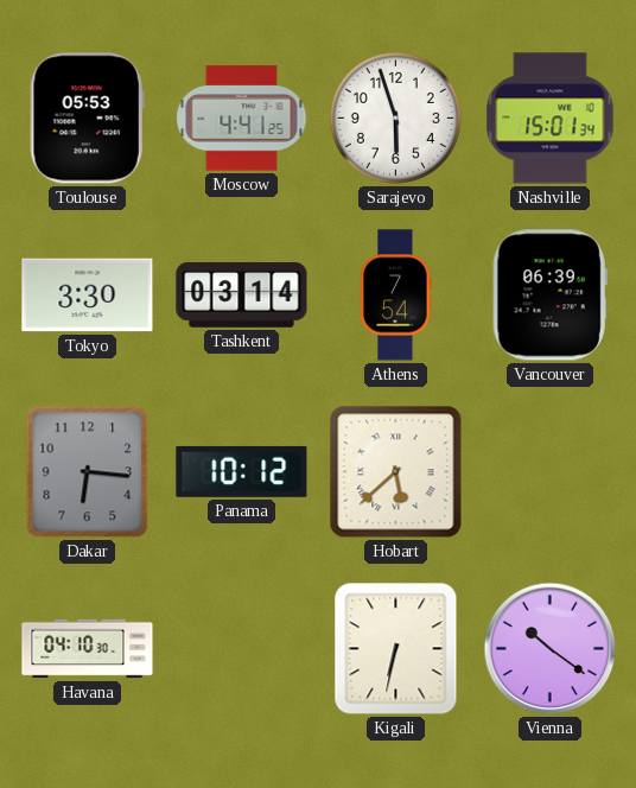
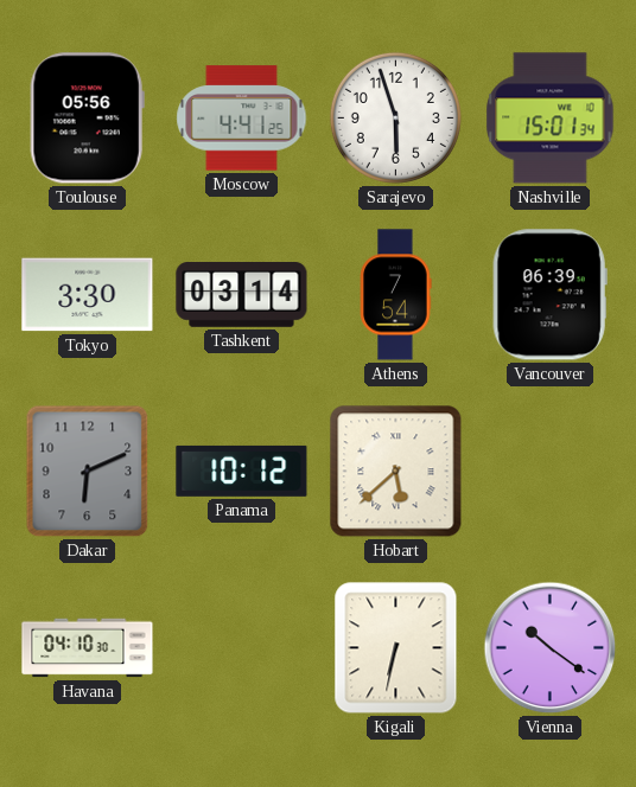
Toulouse: 05:53 -> 05:56
Dakar: 6:16 -> 6:11
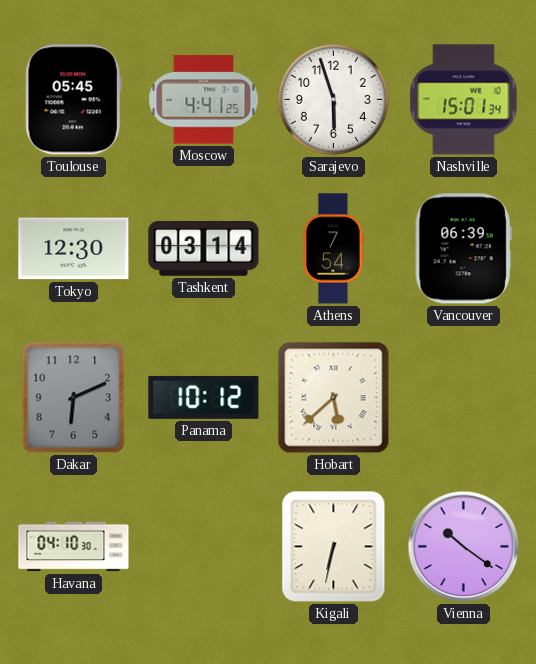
Toulouse: 05:56 -> 05:45
Tokyo: 3:30 -> 12:30
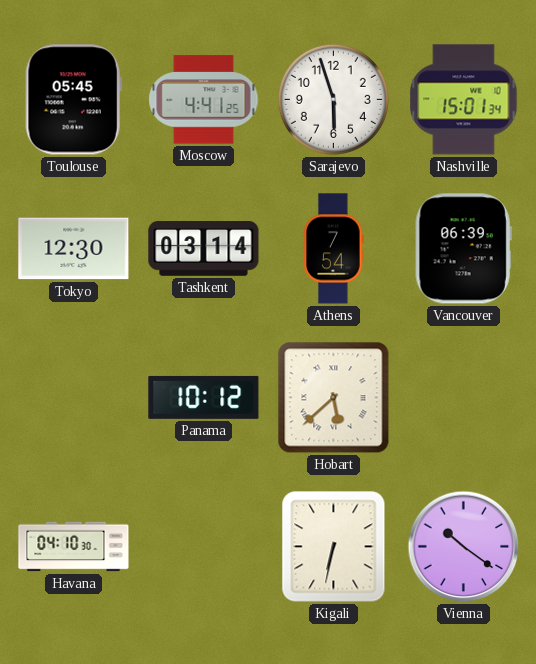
Dakar: 6:11 -> none
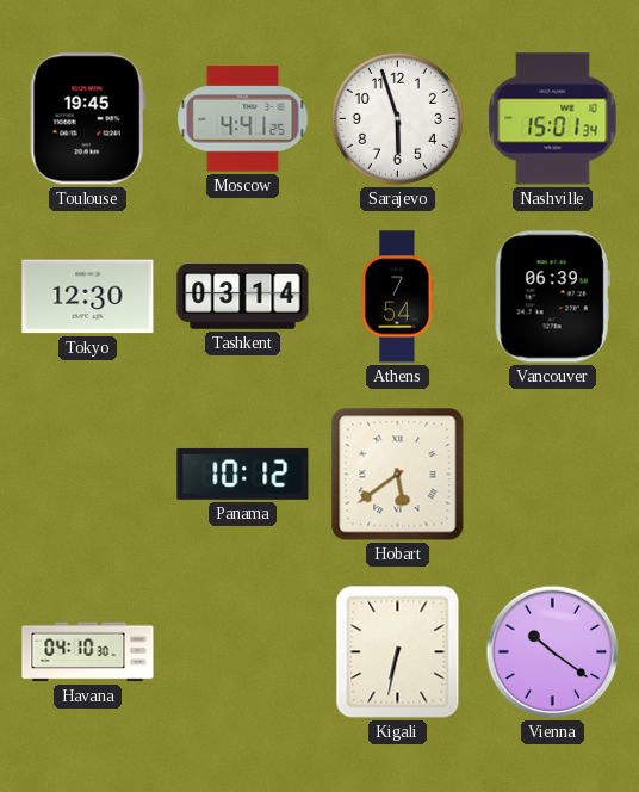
Toulouse: 05:45 -> 19:45
Hobart: 5:38 -> 5:39
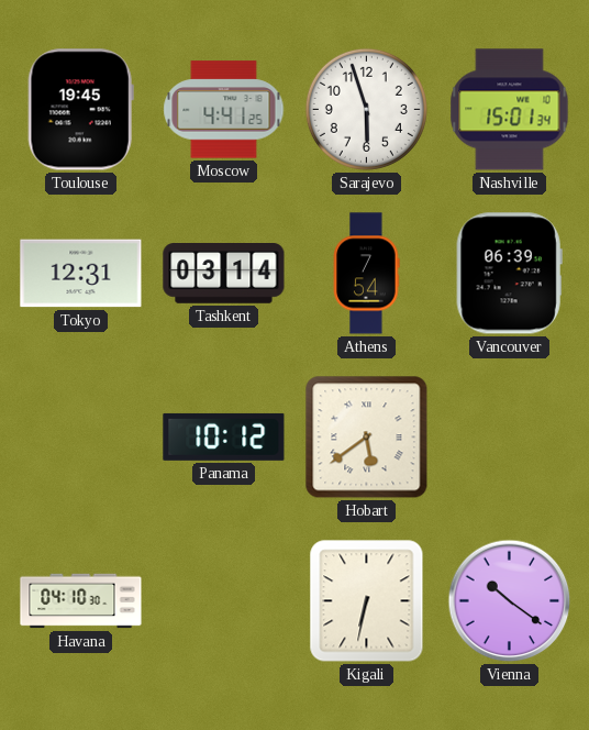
Tokyo: 12:30 -> 12:31
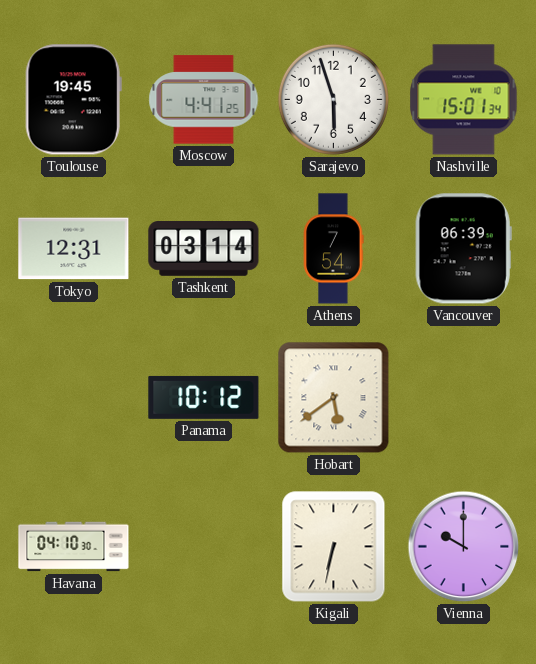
Vienna: 10:21 -> 10:00
